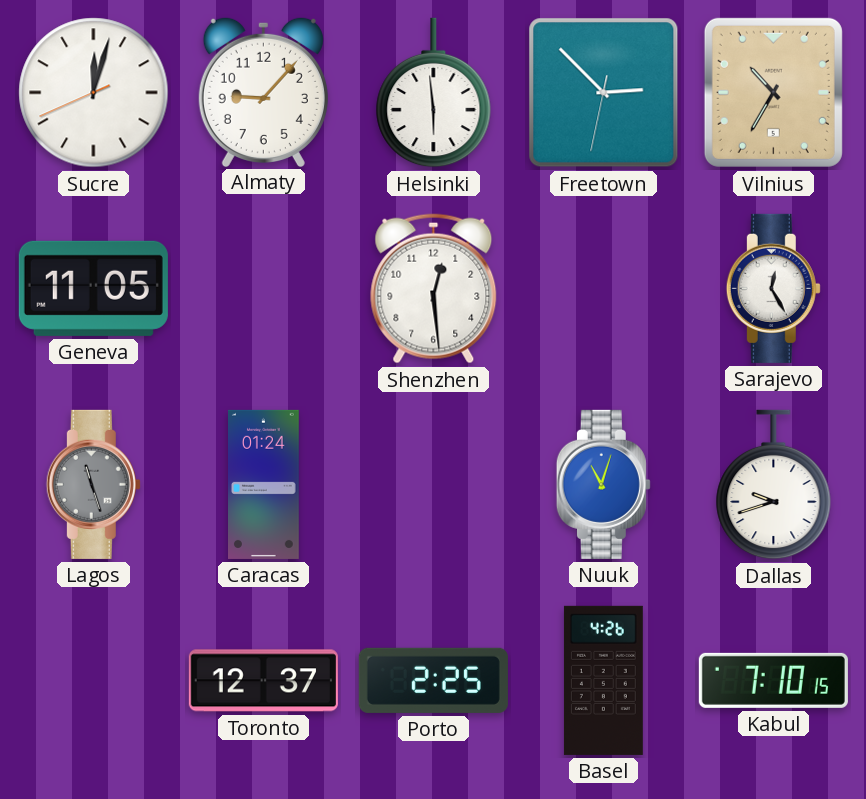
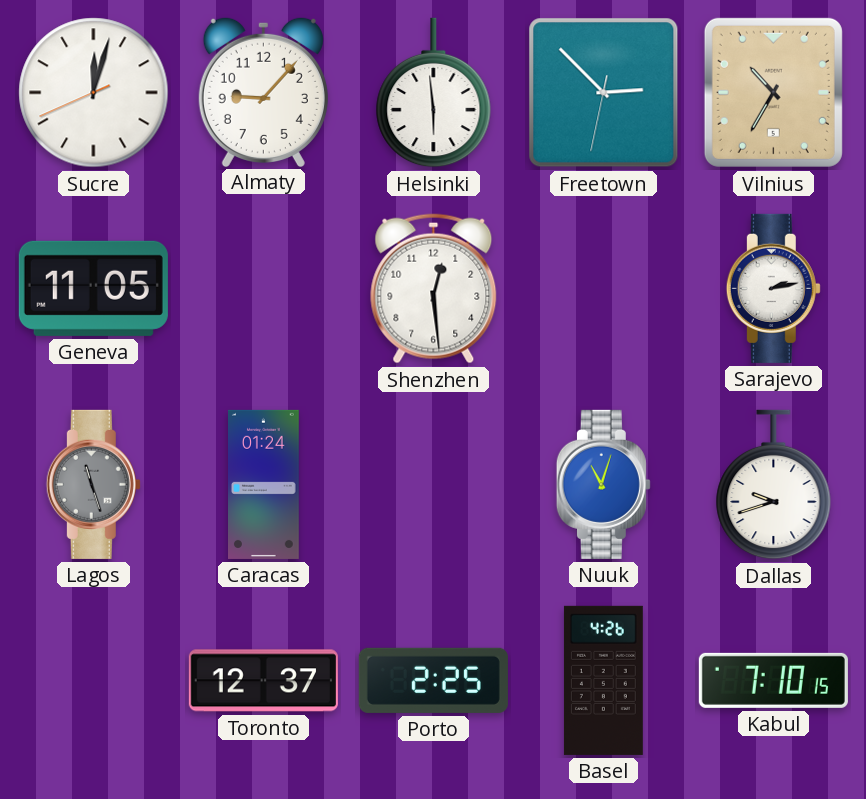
Sarajevo: 12:25 -> 2:13
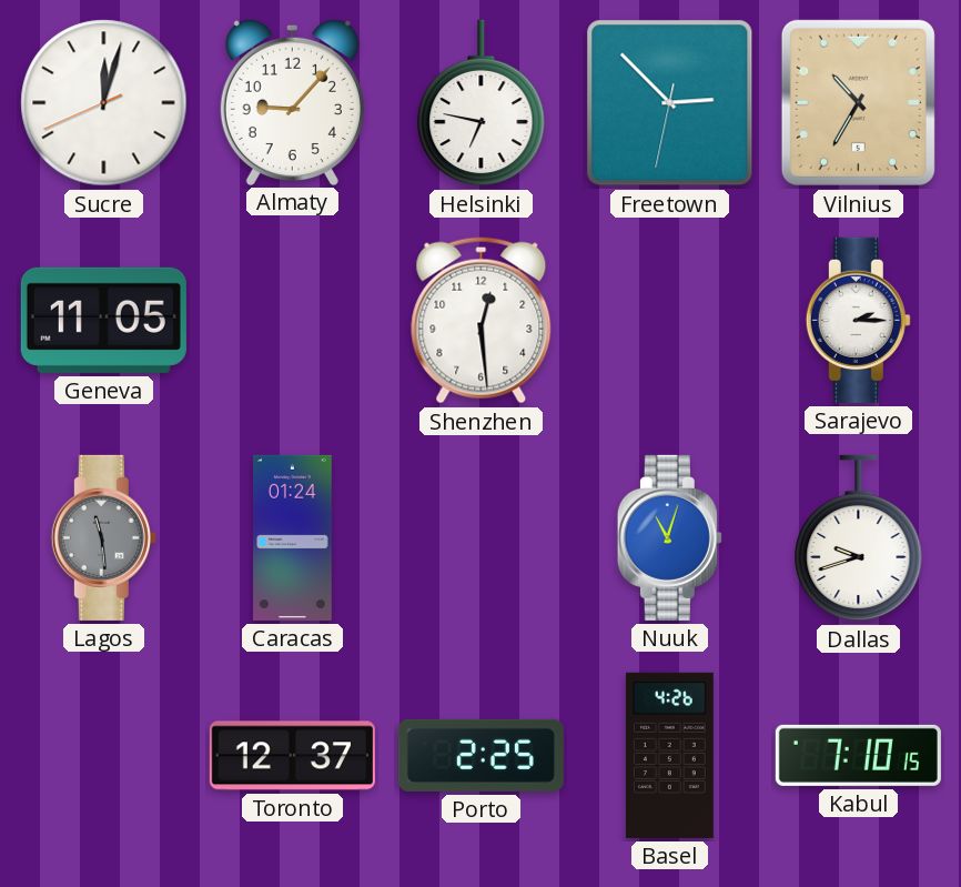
Helsinki: 5:59 -> 6:47
Sarajevo: 2:13 -> 2:15
Lagos: 11:27 -> 11:29
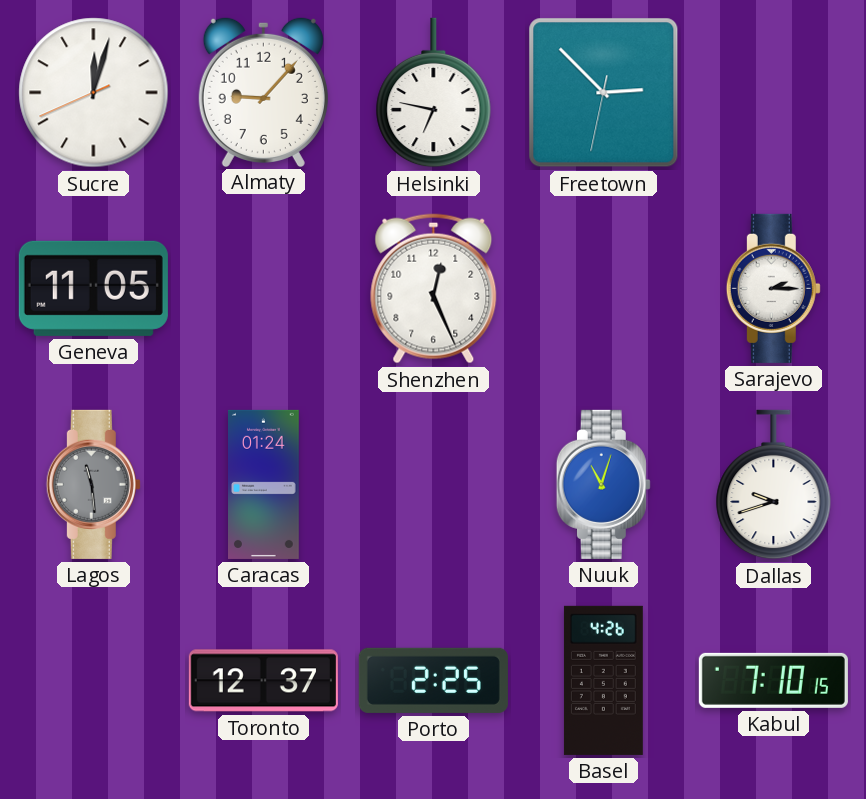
Vilnius: 10:35 -> none
Shenzhen: 12:29 -> 12:26
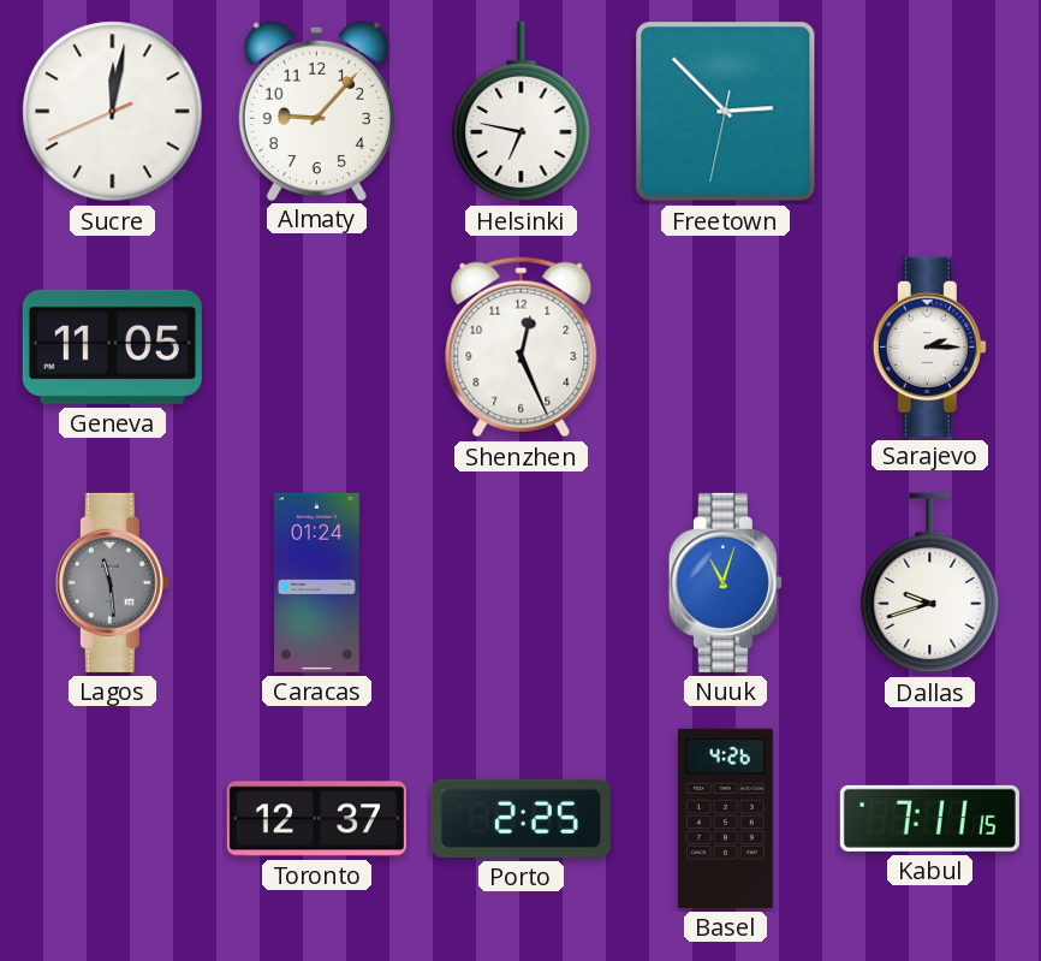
Sucre: 12:02 -> 12:01
Kabul: 7:10 -> 7:11
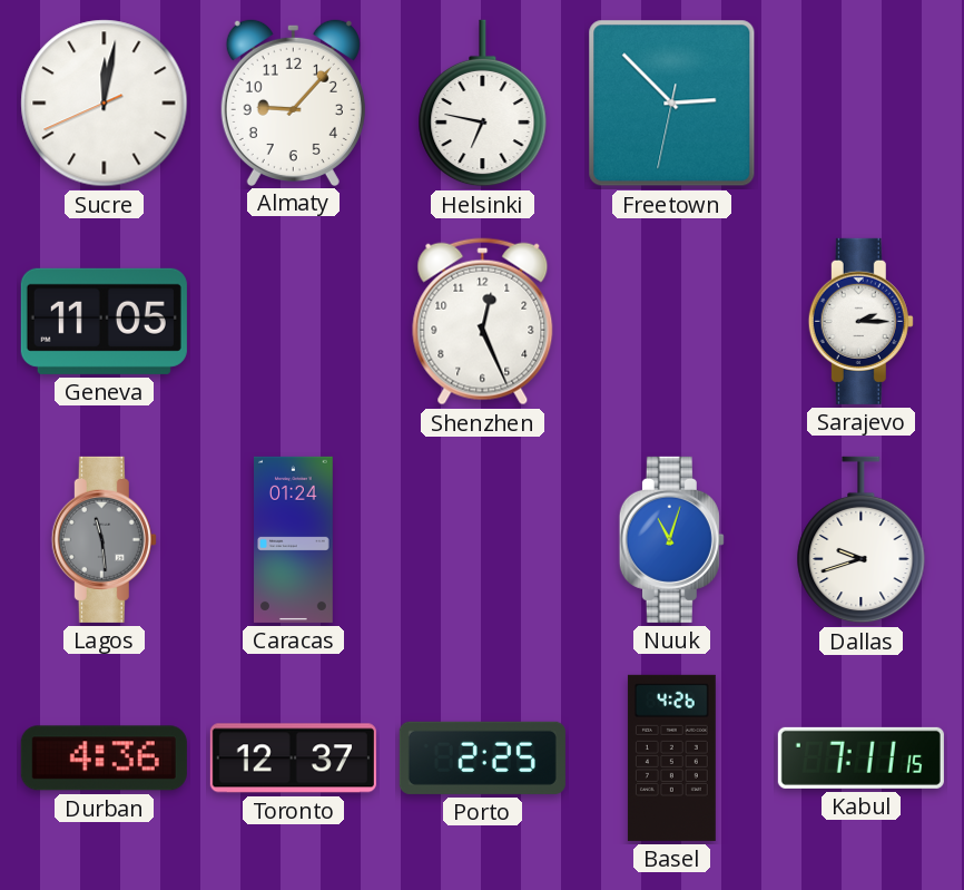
Durban: none -> 4:36
